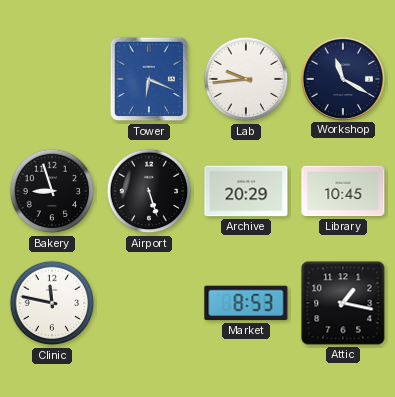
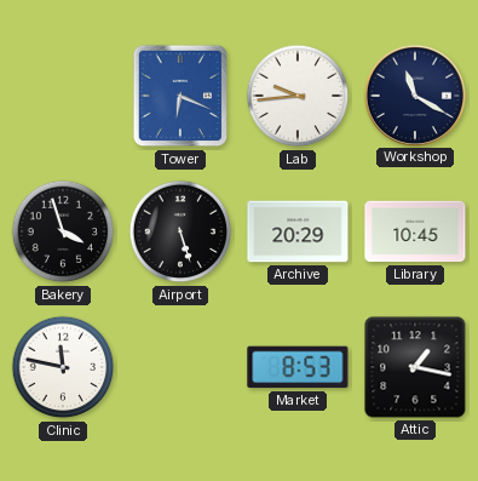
Bakery: 8:57 -> 3:57
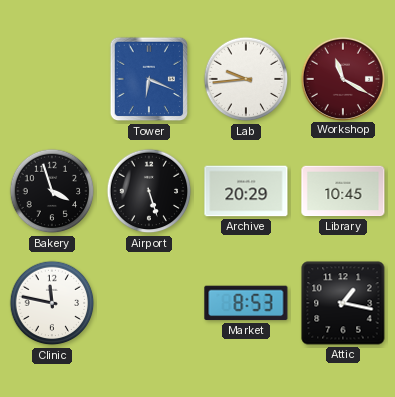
Workshop dial: navy -> burgundy
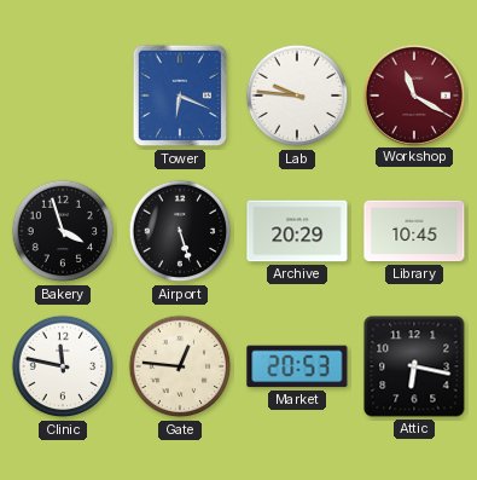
Lab: 9:44 -> 9:46
Gate: none -> 12:46
Market: 8:53 -> 20:53
Attic: 1:17 -> 6:17
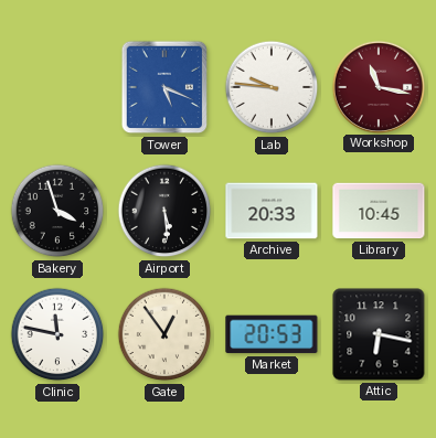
Tower: 6:19 -> 5:19
Workshop: 11:20 -> 11:17
Airport: 5:27 -> 5:29
Archive: 20:29 -> 20:33
Gate: 12:46 -> 12:54
